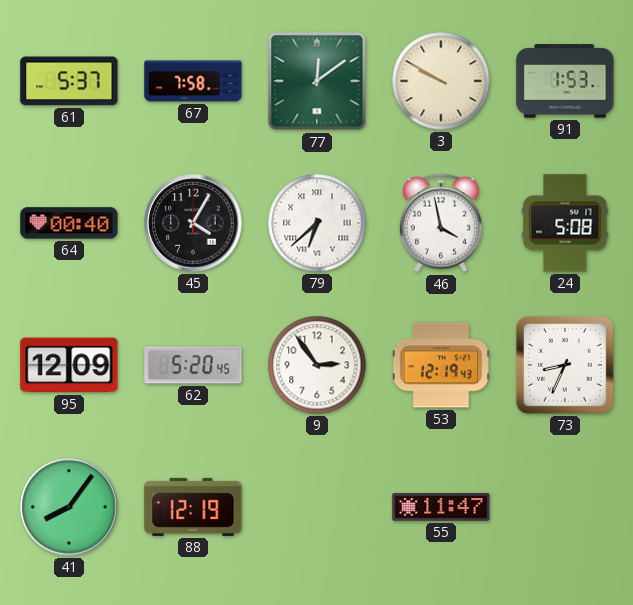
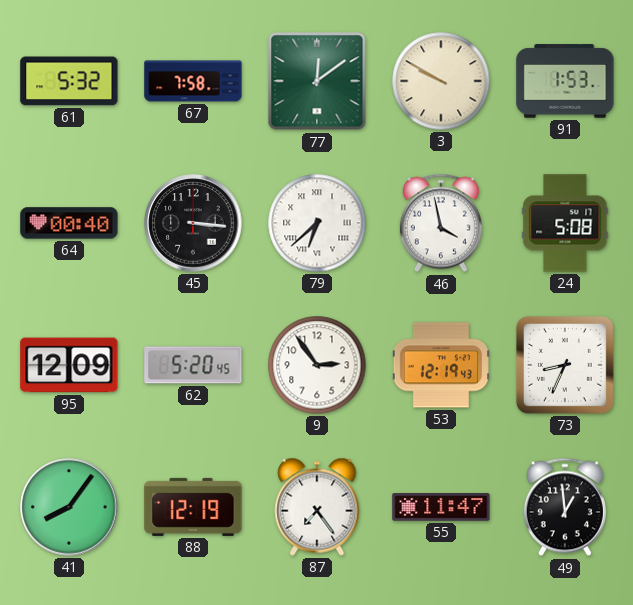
61: 5:37 -> 5:32
45: 4:05 -> 3:16
87: none -> 7:24
49: none -> 12:59
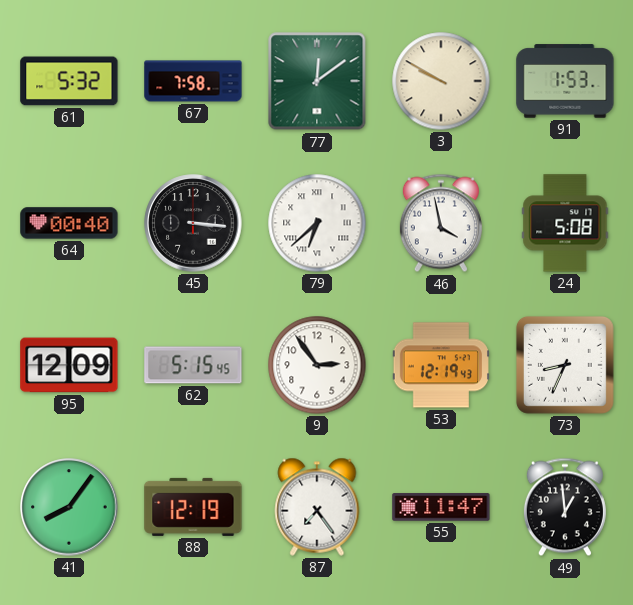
62: 5:20 -> 5:15
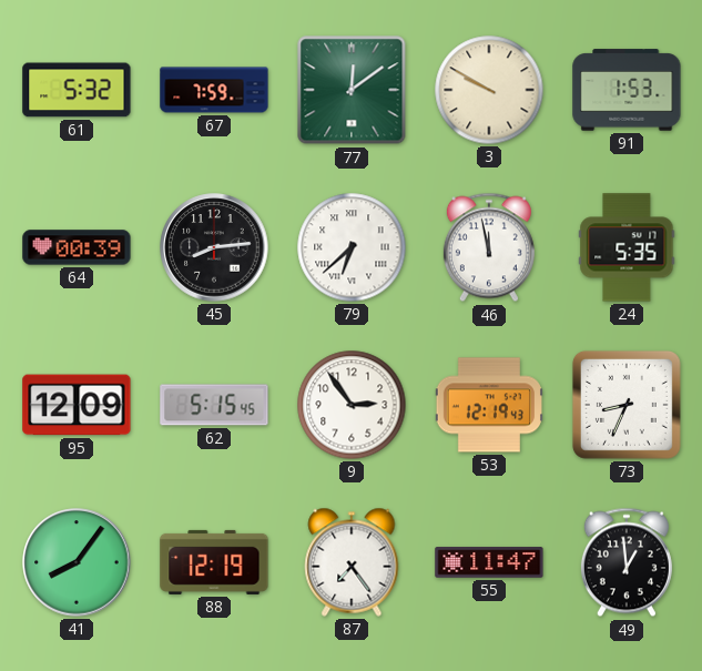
67: 7:58 -> 7:59
64: 00:40 -> 00:39
45: 3:16 -> 8:14
46: 3:58 -> 11:58
24: 5:08 -> 5:35
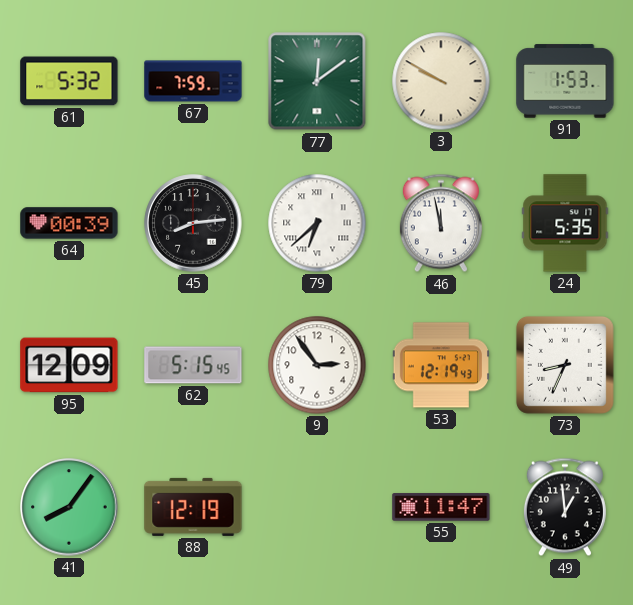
87: 7:24 -> none
